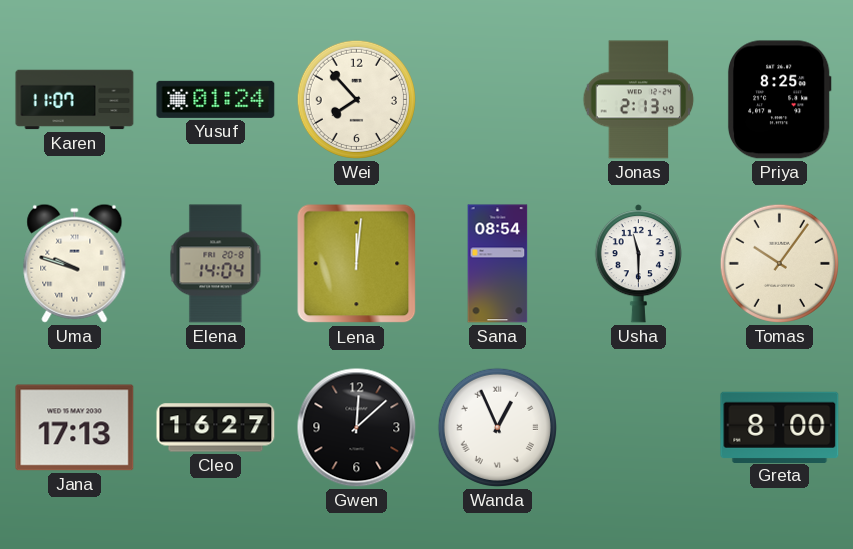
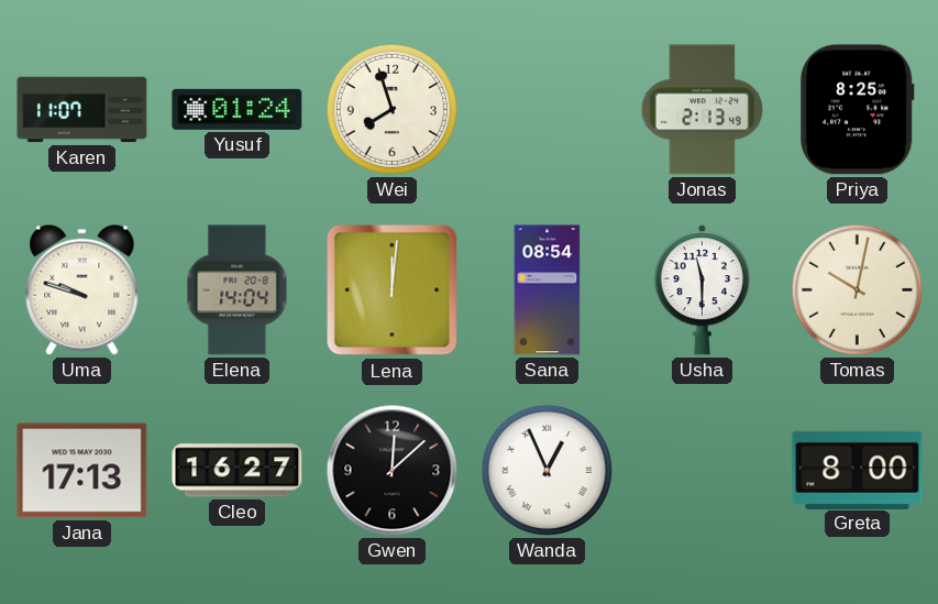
Wei: 7:53 -> 7:57
Tomas: 10:06 -> 10:02
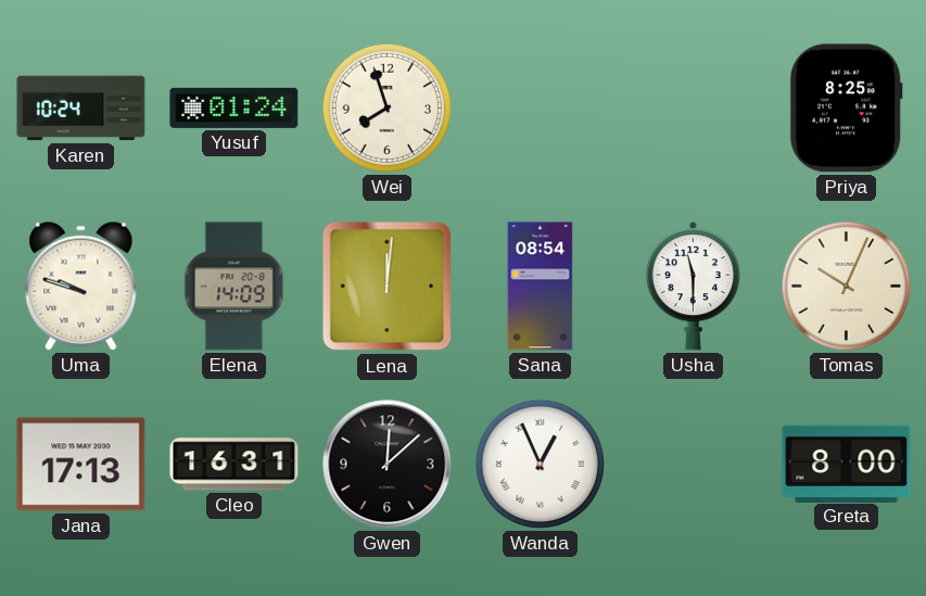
Karen: 11:07 -> 10:24
Jonas: 2:13 -> none
Elena: 14:04 -> 14:09
Tomas: 10:02 -> 10:04
Cleo: 16:27 -> 16:31
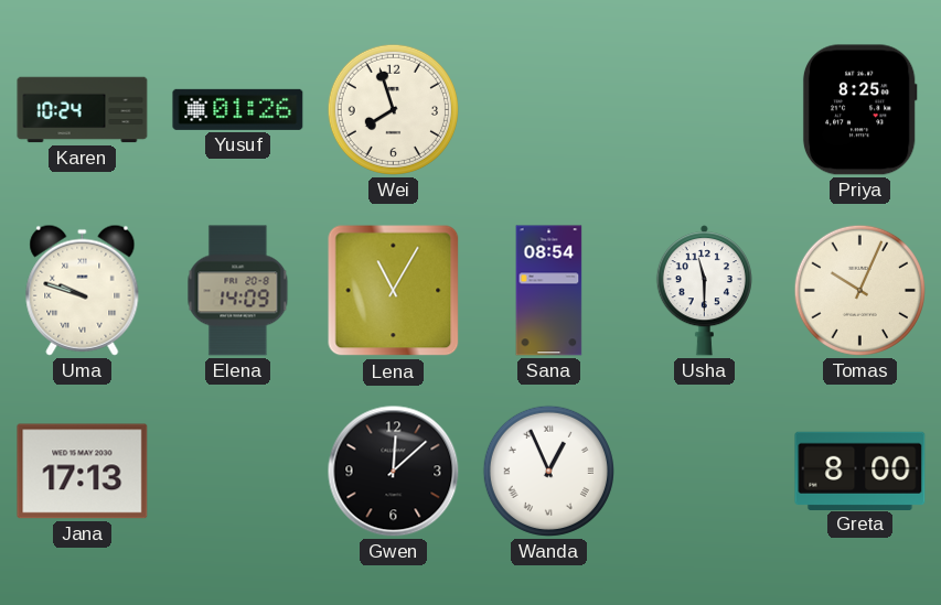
Yusuf: 01:24 -> 01:26
Lena: 12:01 -> 11:05
Cleo: 16:31 -> none
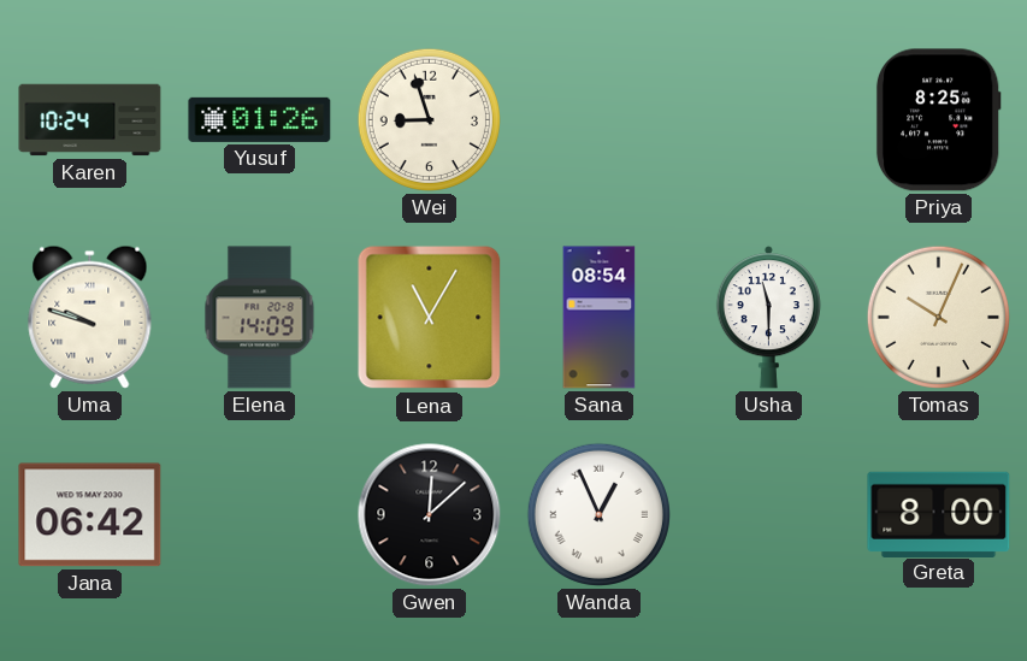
Wei: 7:57 -> 8:57
Jana: 17:13 -> 06:42
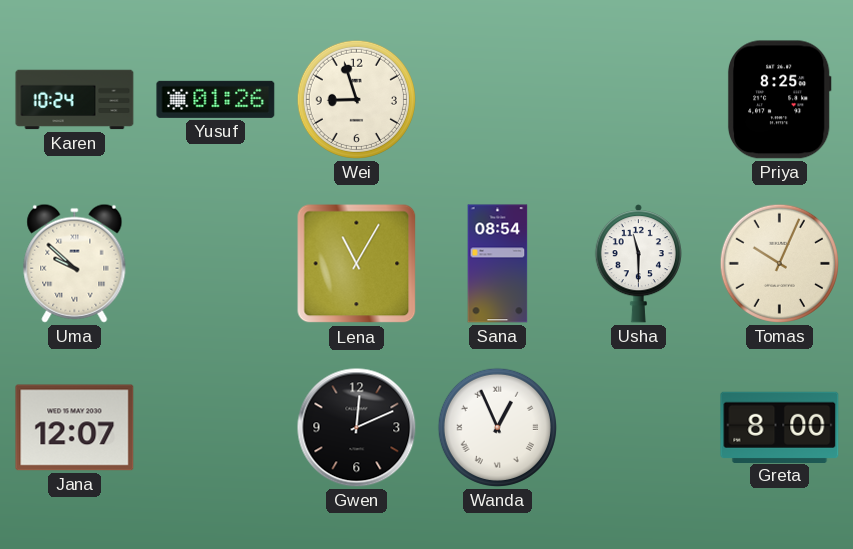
Uma: 9:48 -> 9:52
Elena: 14:09 -> none
Jana: 06:42 -> 12:07
Gwen: 12:08 -> 12:11
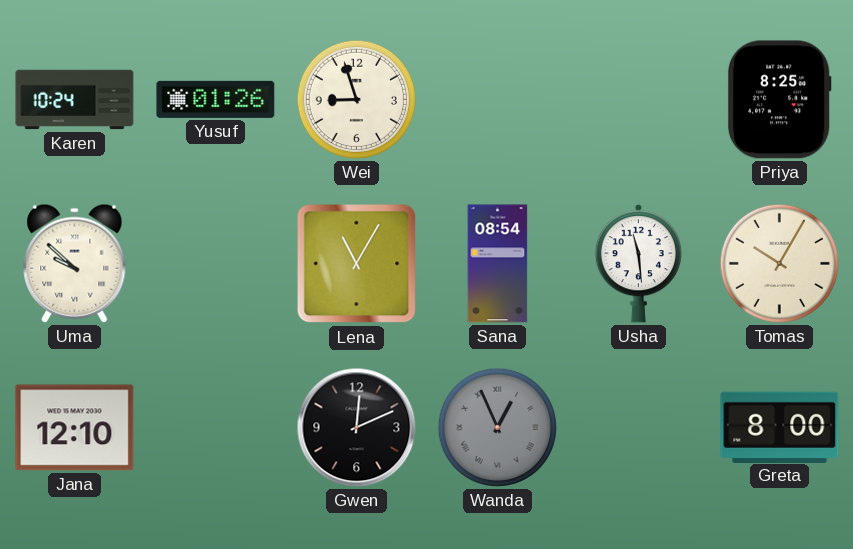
Usha: 11:30 -> 11:29
Tomas: 10:04 -> 10:05
Jana: 12:07 -> 12:10
Wanda dial: white -> grey
